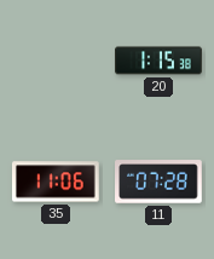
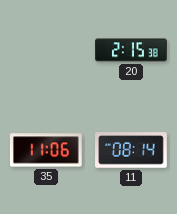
20: 1:15 -> 2:15
11: 07:28 -> 08:14
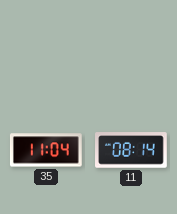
20: 2:15 -> none
35: 11:06 -> 11:04
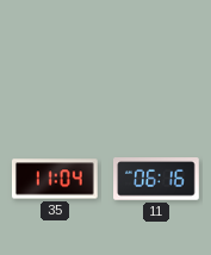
11: 08:14 -> 06:16
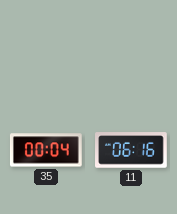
35: 11:04 -> 00:04
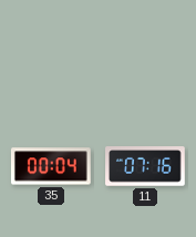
11: 06:16 -> 07:16
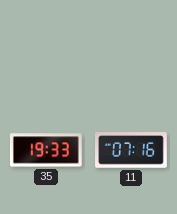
35: 00:04 -> 19:33
